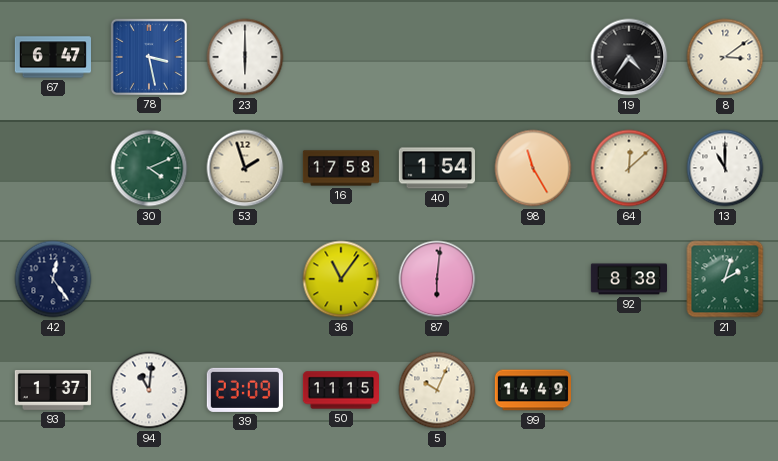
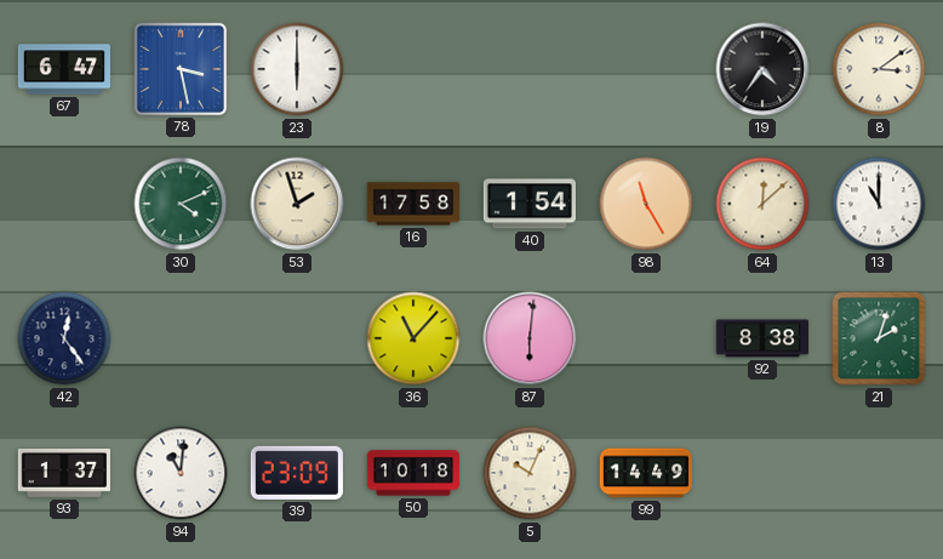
36: 11:06 -> 11:07
50: 11:15 -> 10:18
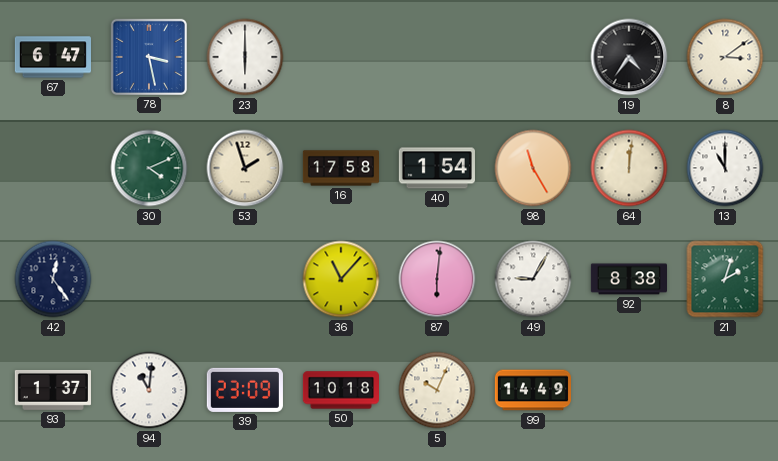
64: 12:08 -> 12:01
49: none -> 9:05
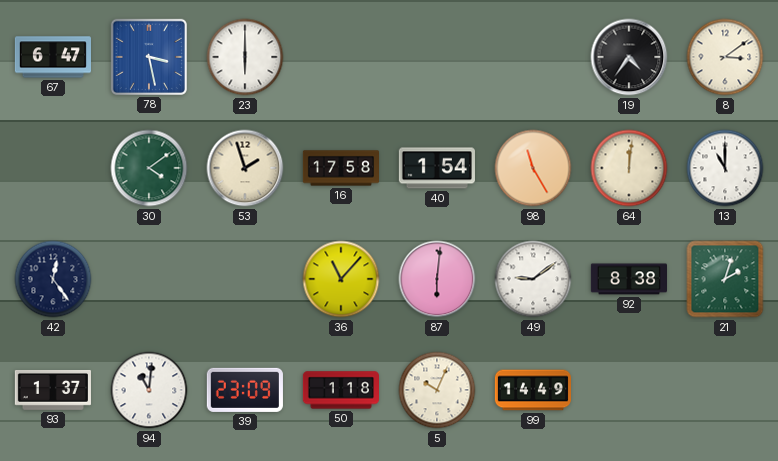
30: 4:11 -> 4:09
49: 9:05 -> 9:09
50: 10:18 -> 1:18
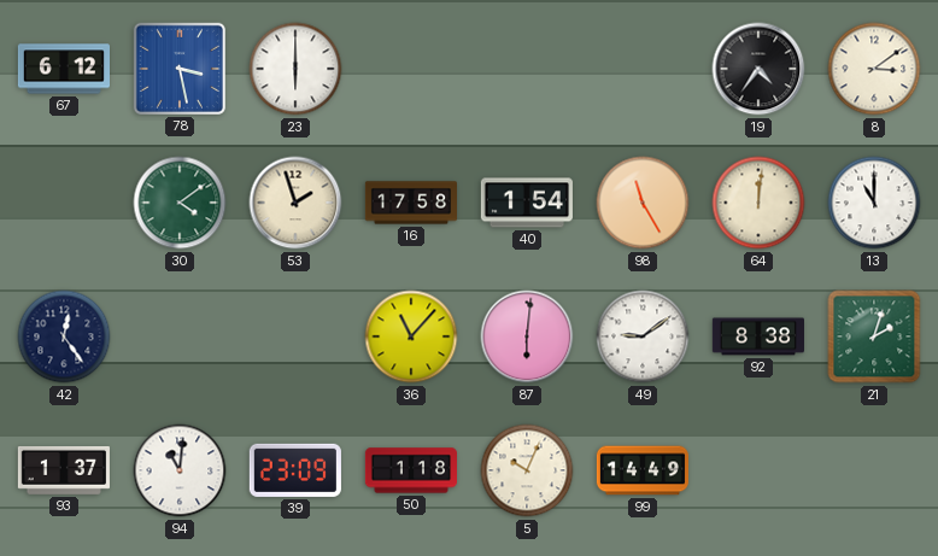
67: 6:47 -> 6:12
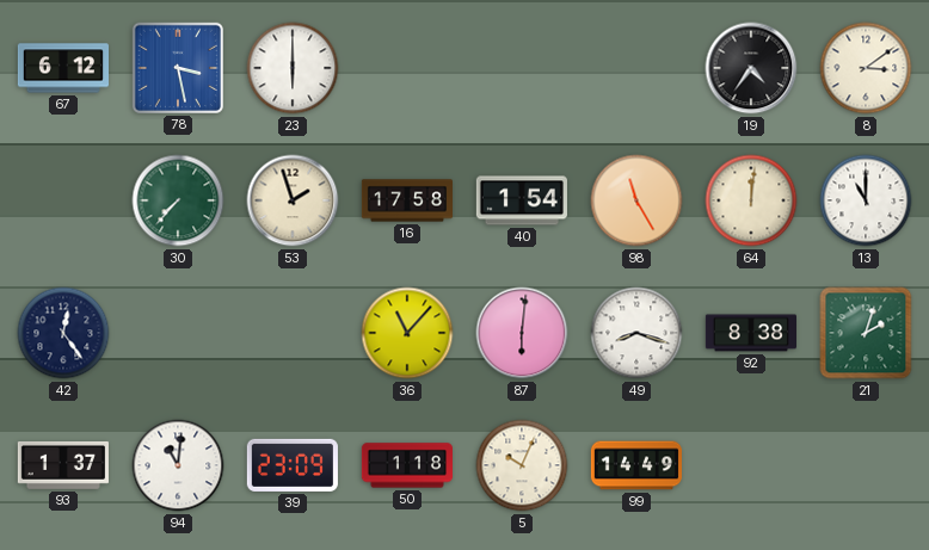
30: 4:09 -> 7:37
49: 9:09 -> 8:18
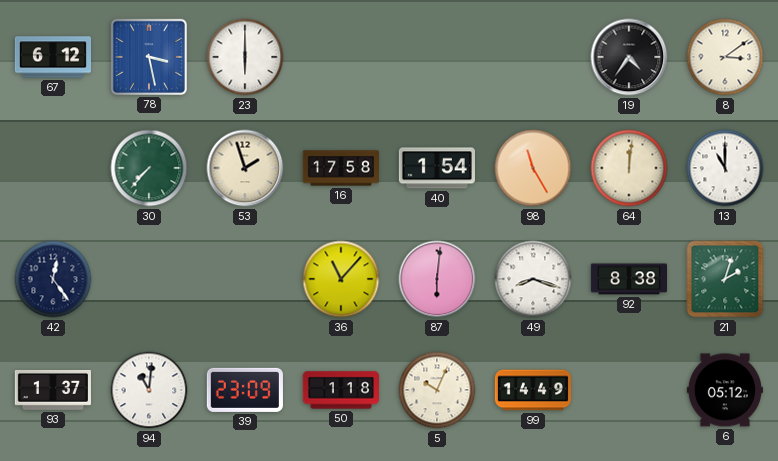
6: none -> 05:12
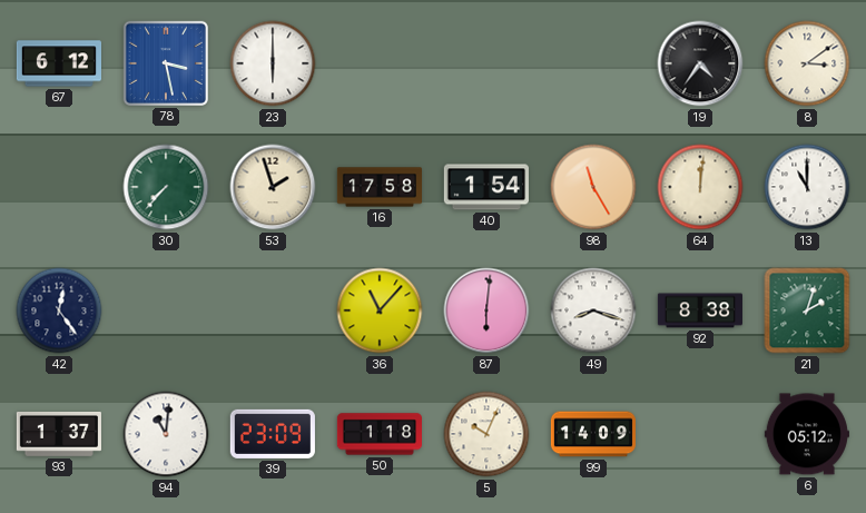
99: 14:49 -> 14:09
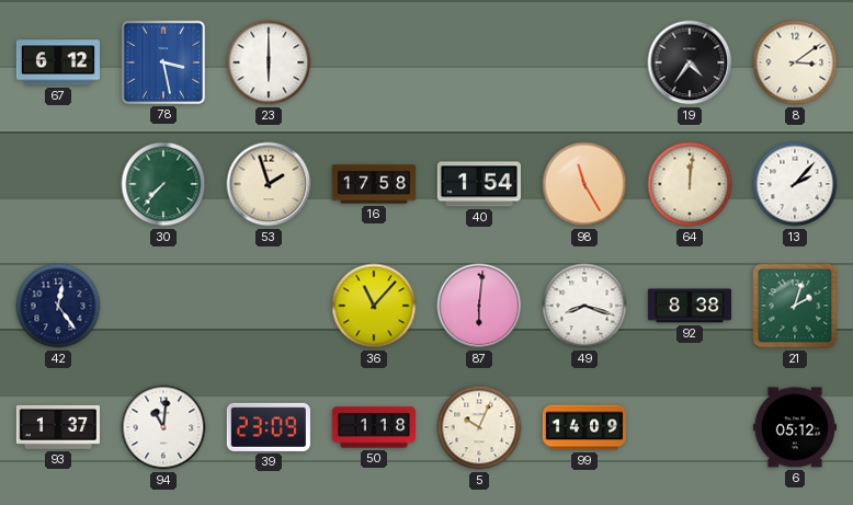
13: 11:00 -> 2:07
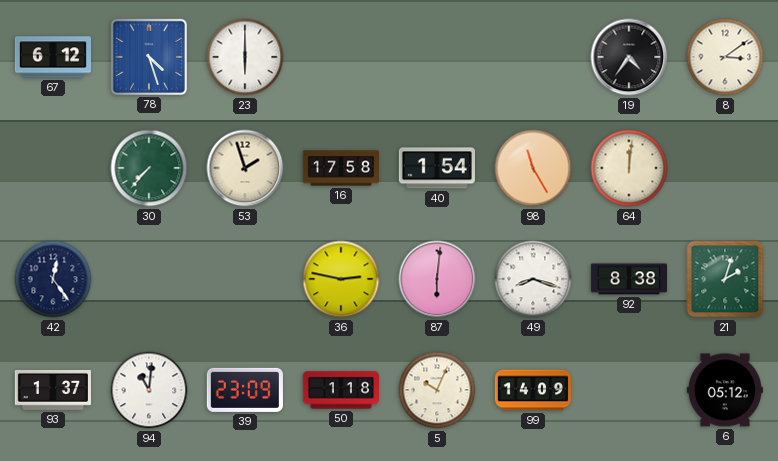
78: 3:28 -> 4:27
13: 2:07 -> none
36: 11:07 -> 2:47
